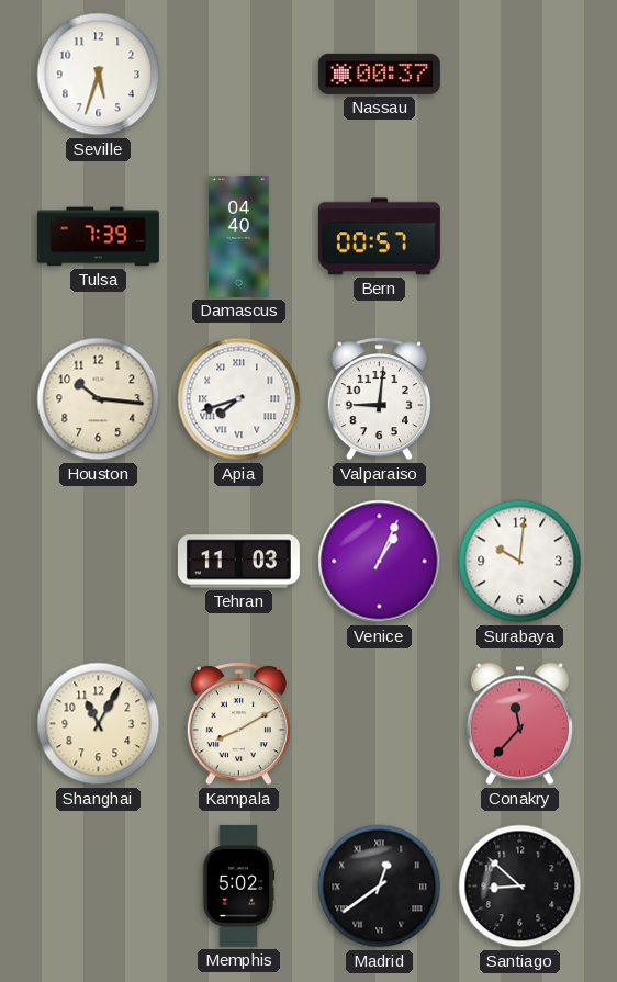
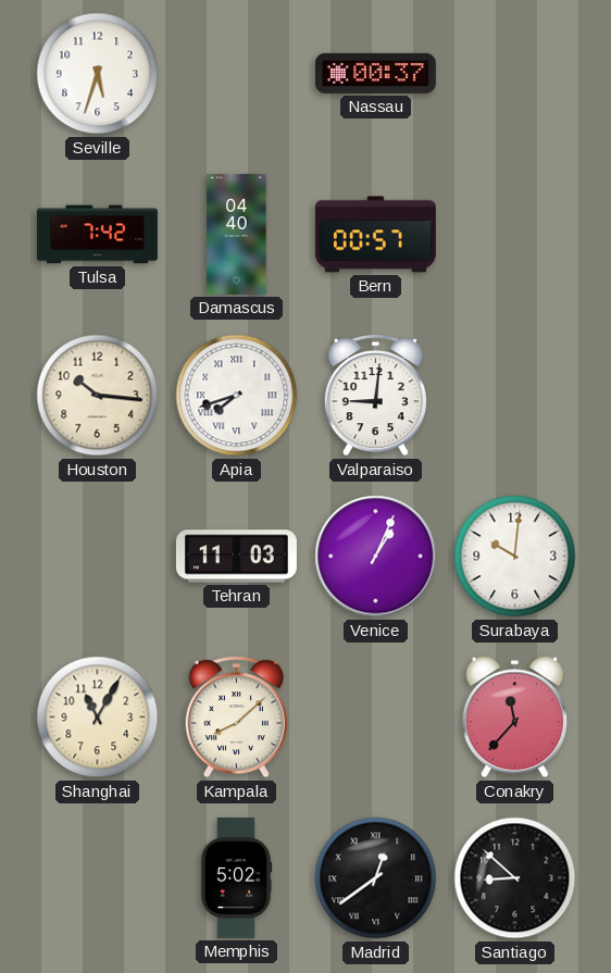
Tulsa: 7:39 -> 7:42
Kampala: 8:10 -> 8:08
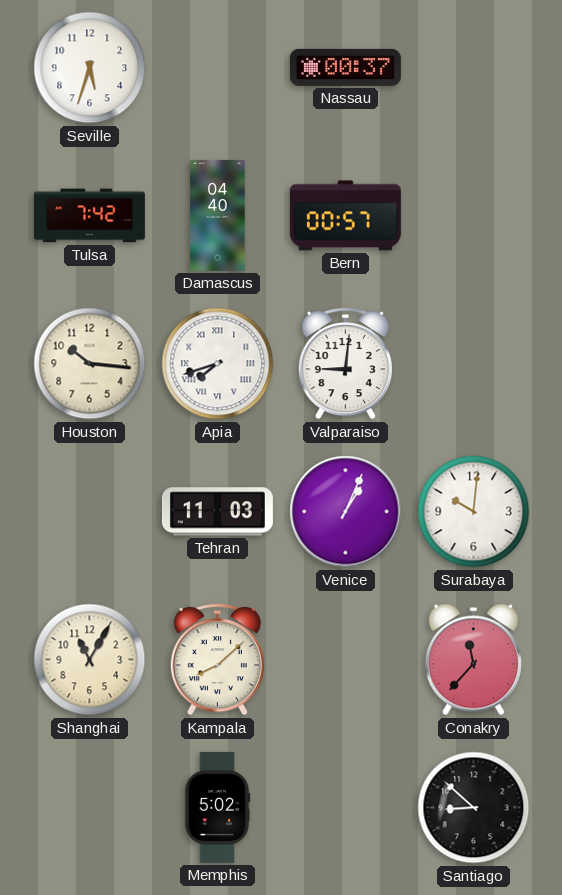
Madrid: 12:39 -> none
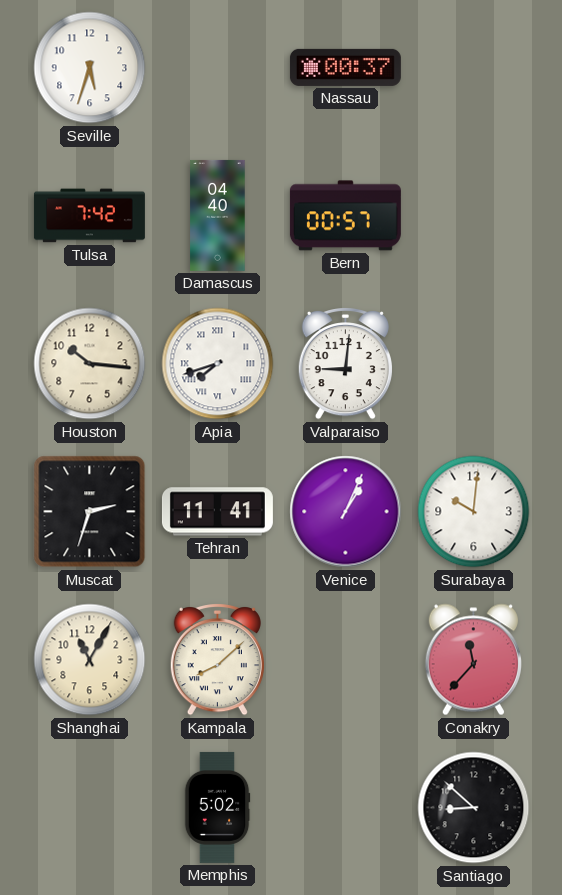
Muscat: none -> 2:33
Tehran: 11:03 -> 11:41
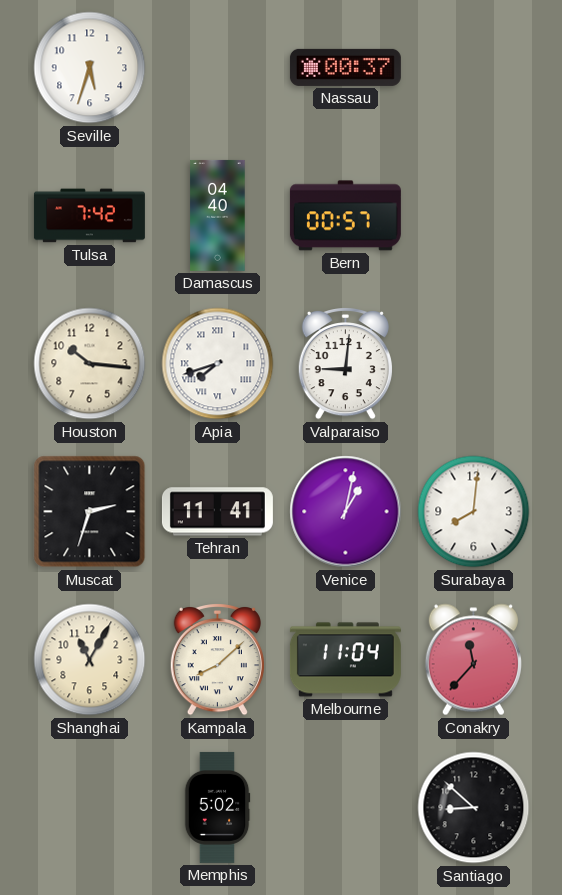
Venice: 1:04 -> 1:02
Surabaya: 10:01 -> 8:01
Melbourne: none -> 11:04
